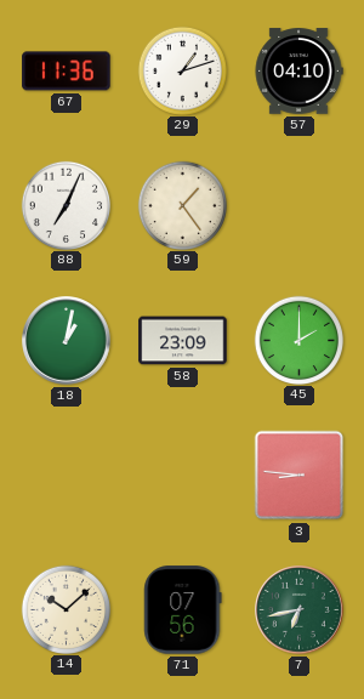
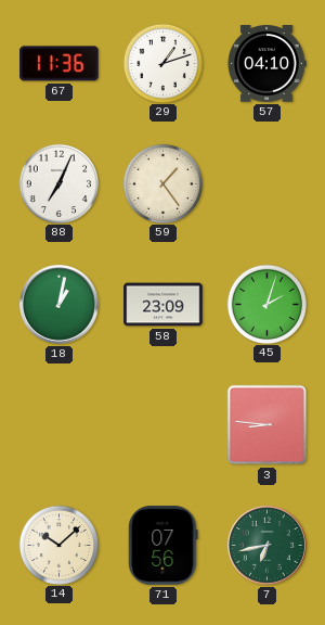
45: 2:00 -> 2:03
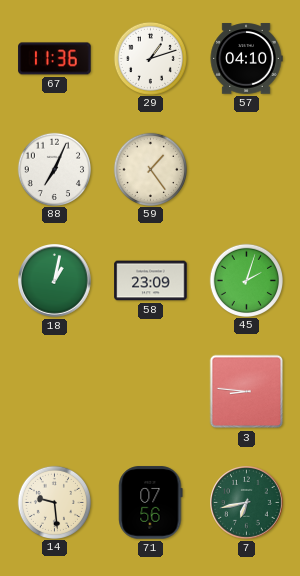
14: 10:08 -> 9:29
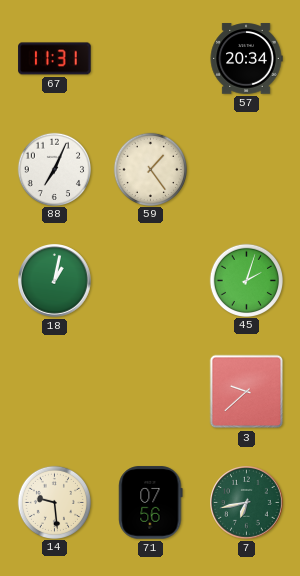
67: 11:36 -> 11:31
29: 1:12 -> none
57: 04:10 -> 20:34
58: 23:09 -> none
3: 8:46 -> 9:38
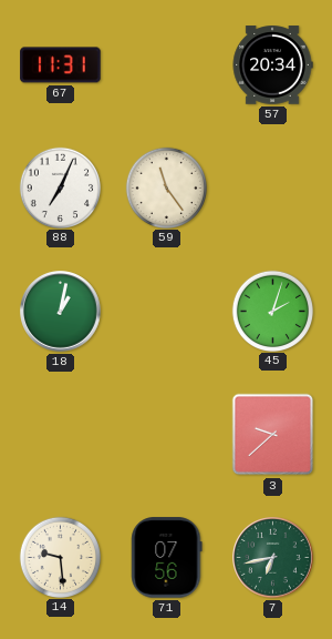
59: 1:24 -> 11:24
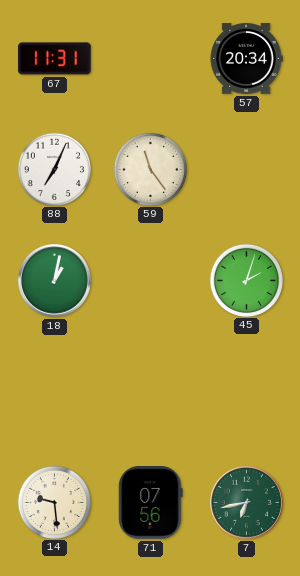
3: 9:38 -> none
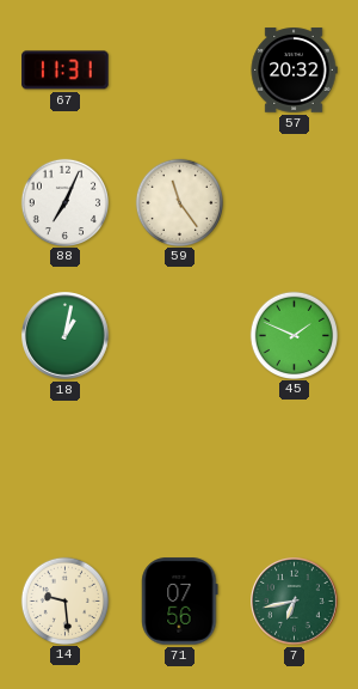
57: 20:34 -> 20:32
45: 2:03 -> 1:49
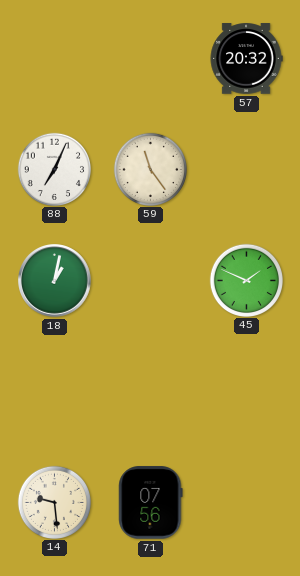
67: 11:31 -> none
7: 6:43 -> none
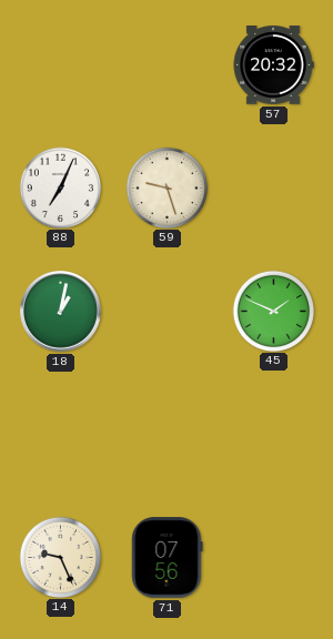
59: 11:24 -> 9:27
14: 9:29 -> 9:26
